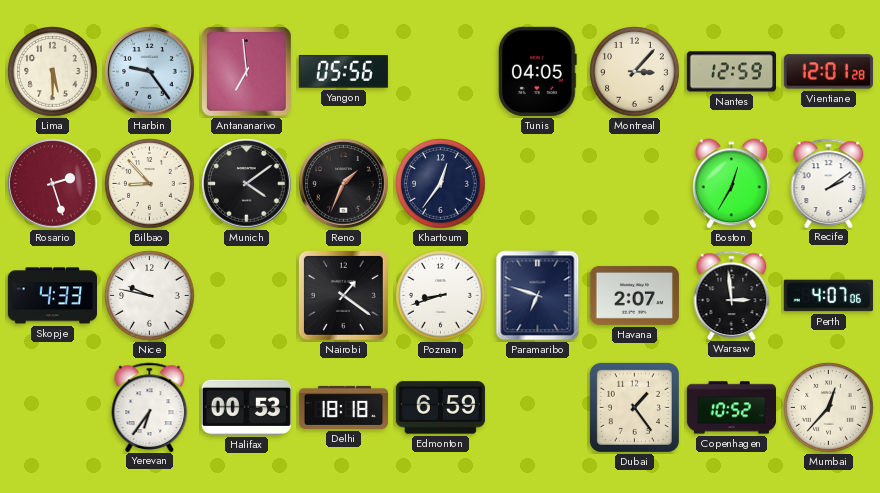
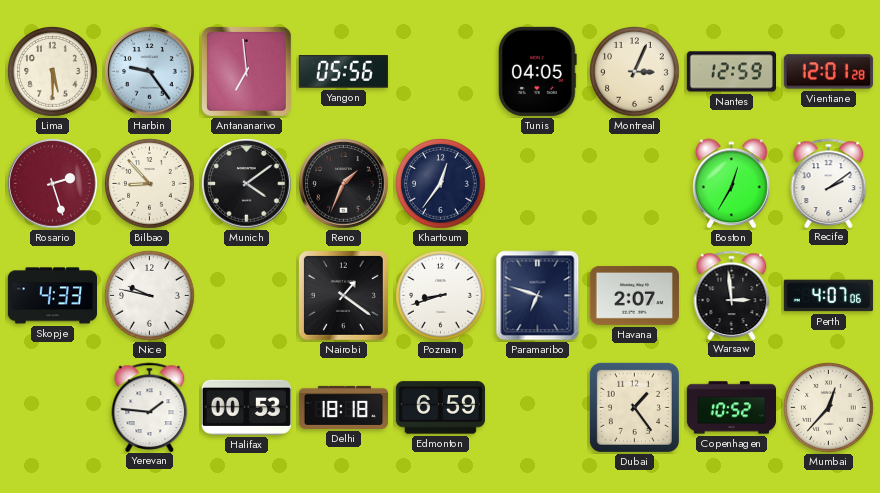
Montreal: 3:07 -> 3:04
Yerevan: 6:36 -> 1:46
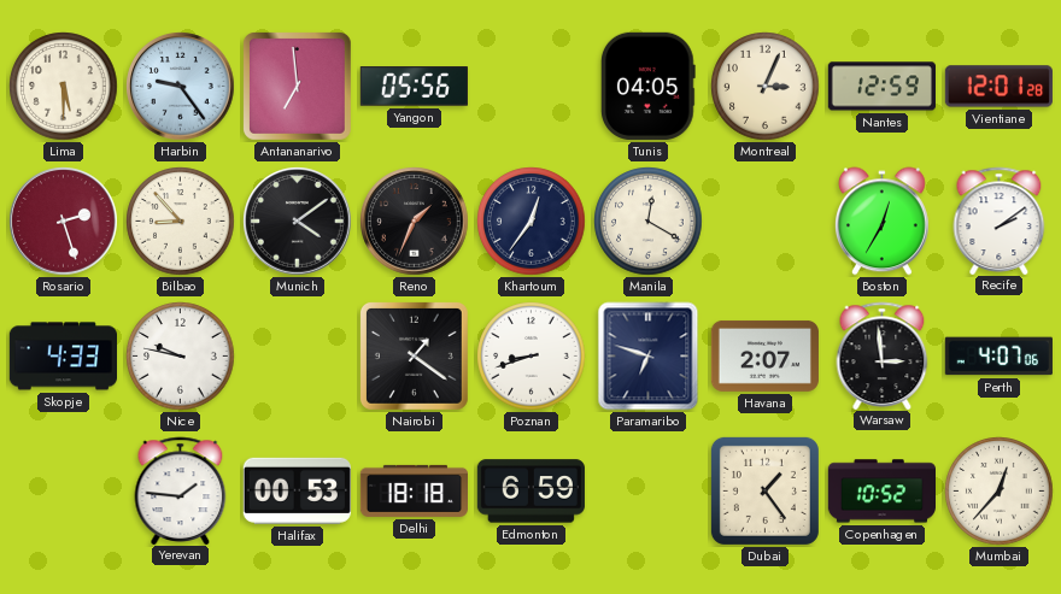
Manila: none -> 12:20
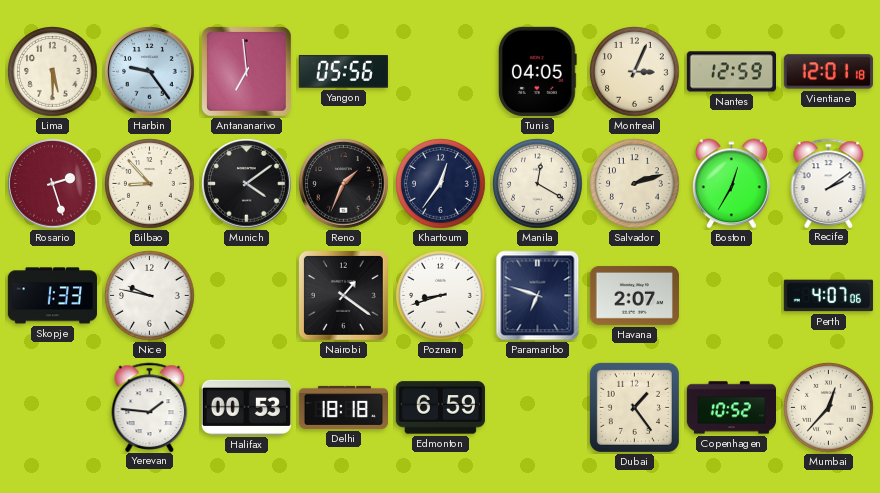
Vientiane: 12:01:28 -> 12:01:18
Salvador: none -> 2:12
Skopje: 4:33 -> 1:33
Warsaw: 2:59 -> none
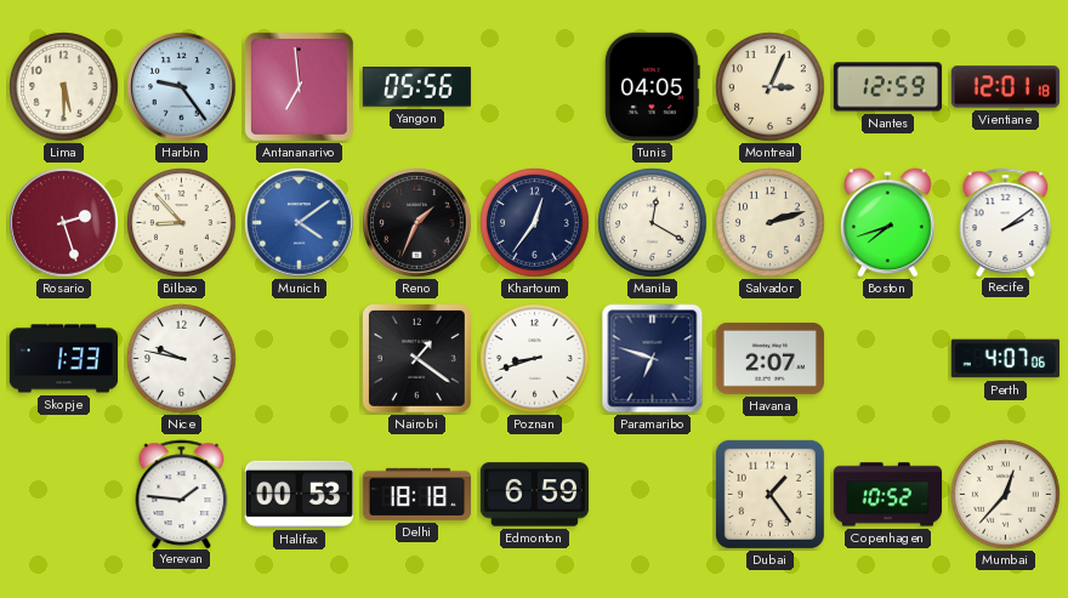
Munich dial: black -> blue
Boston: 12:35 -> 7:42
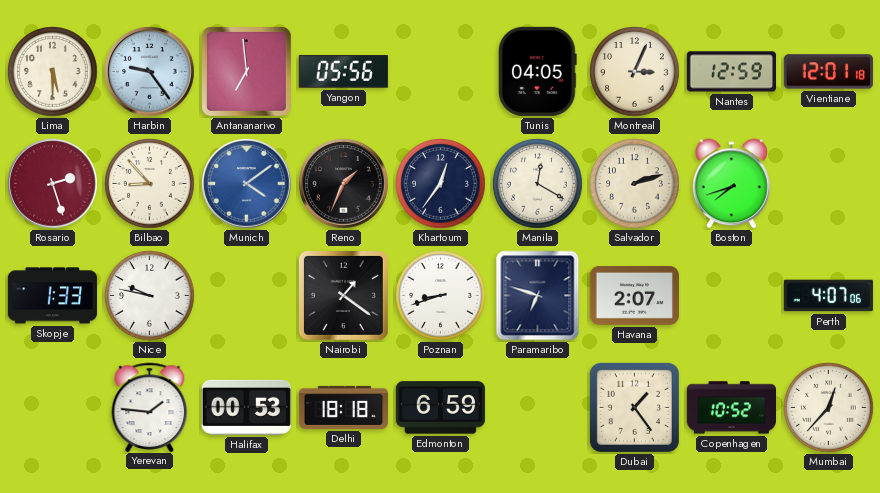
Recife: 2:09 -> none
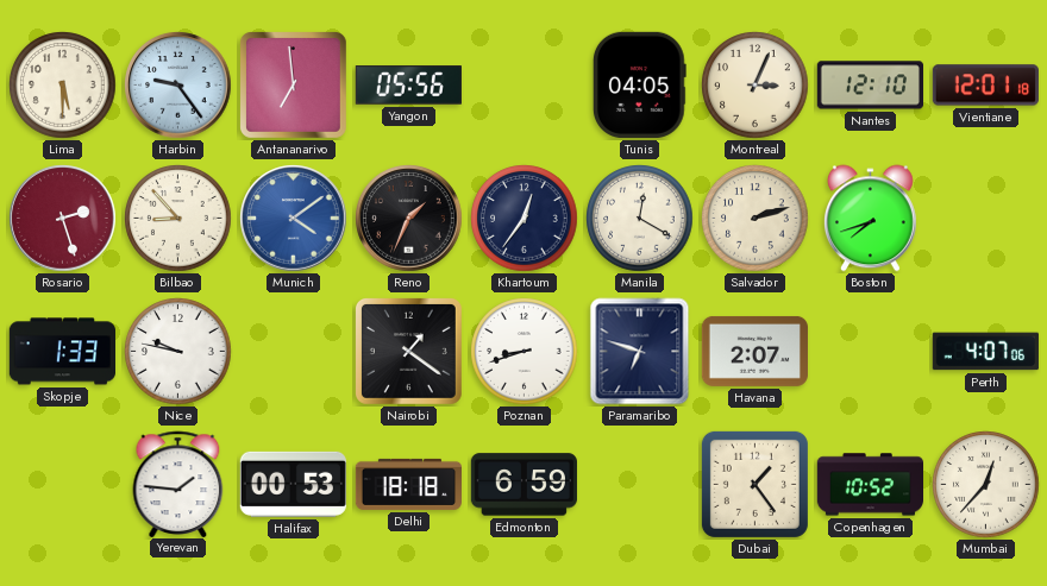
Nantes: 12:59 -> 12:10
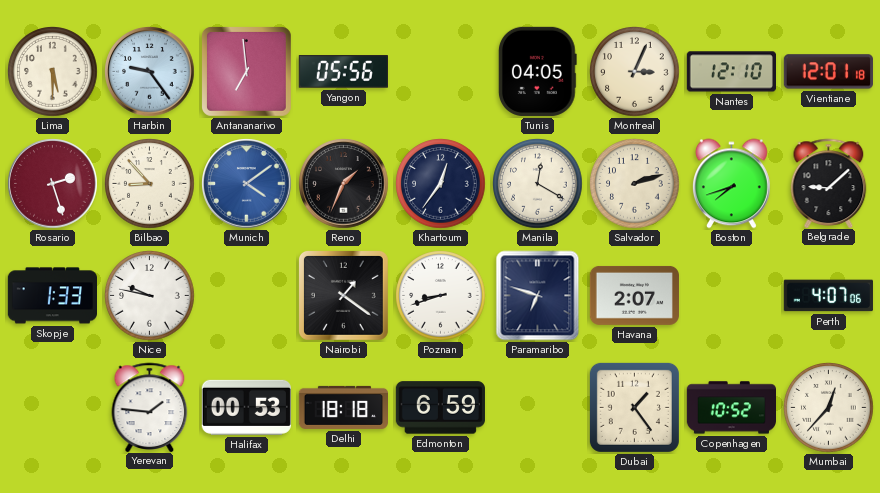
Belgrade: none -> 9:08
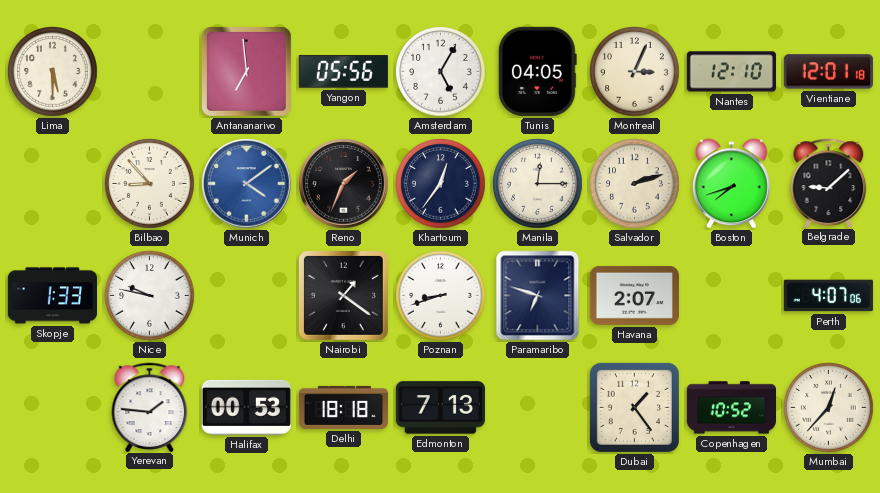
Harbin: 9:24 -> none
Amsterdam: none -> 5:05
Rosario: 2:27 -> none
Manila: 12:20 -> 12:15
Edmonton: 6:59 -> 7:13
